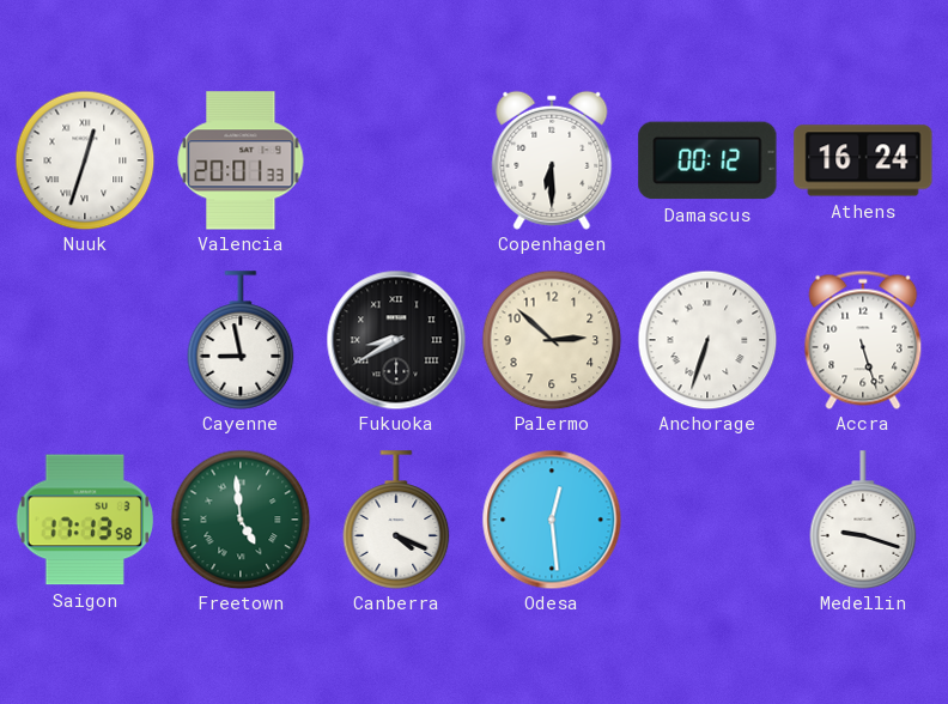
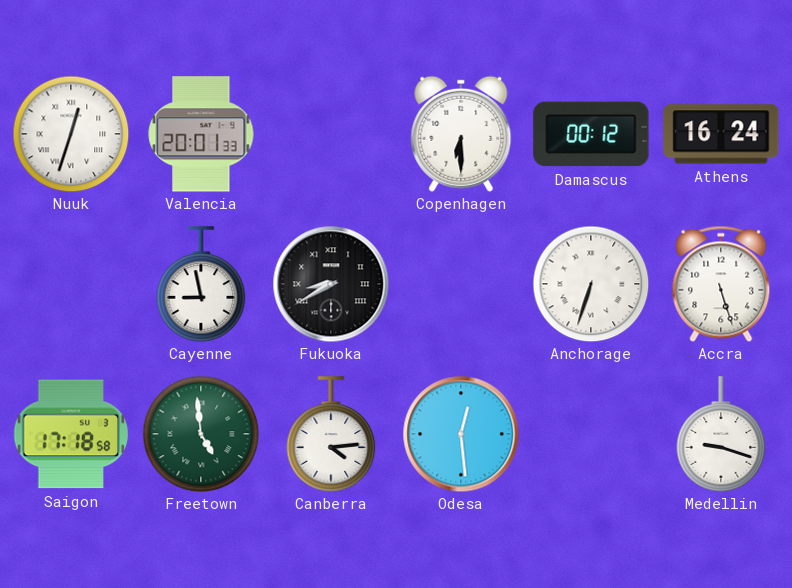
Palermo: 2:52 -> none
Saigon: 17:13 -> 17:18
Canberra: 4:19 -> 4:14
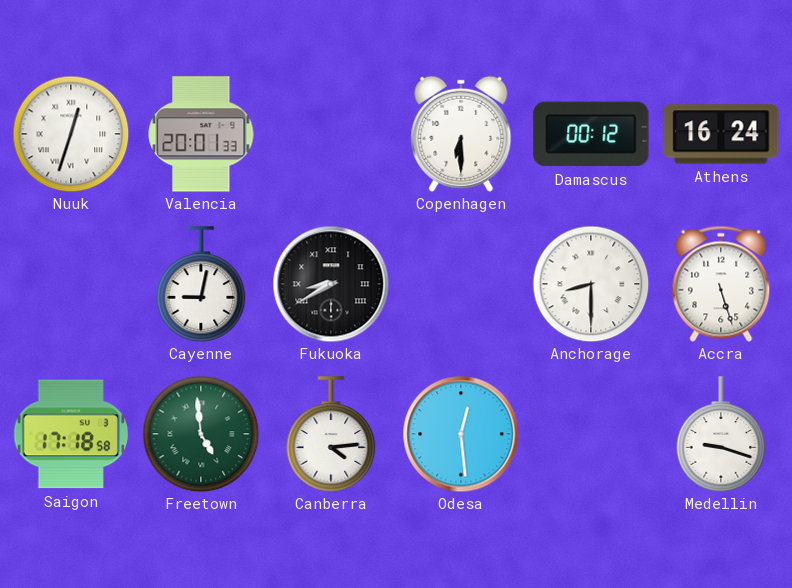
Cayenne: 8:58 -> 9:02
Anchorage: 6:33 -> 8:30
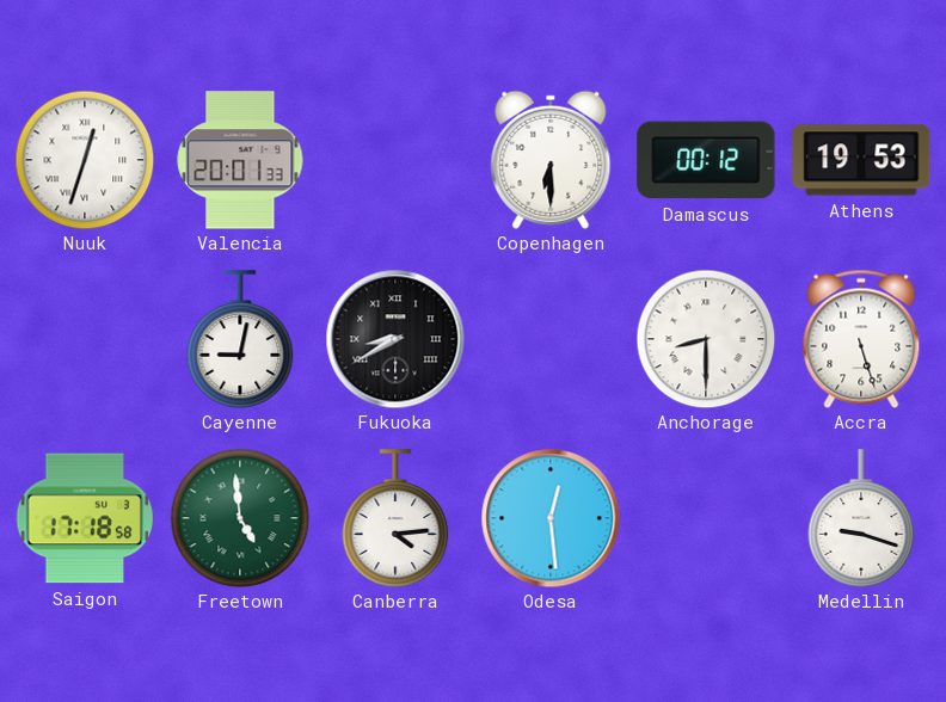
Athens: 16:24 -> 19:53
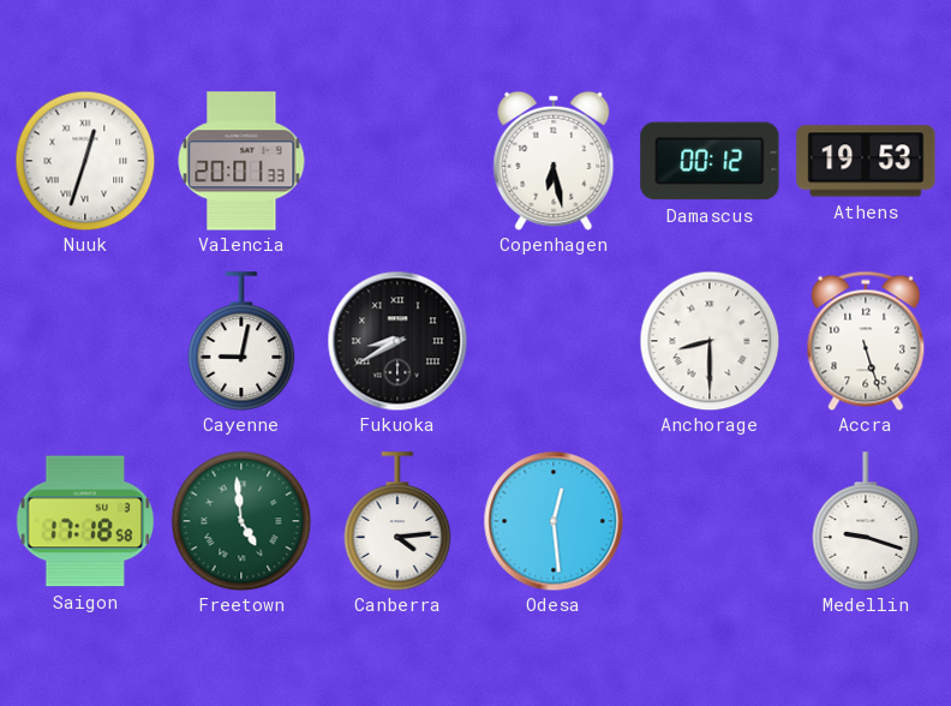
Copenhagen: 6:30 -> 6:28
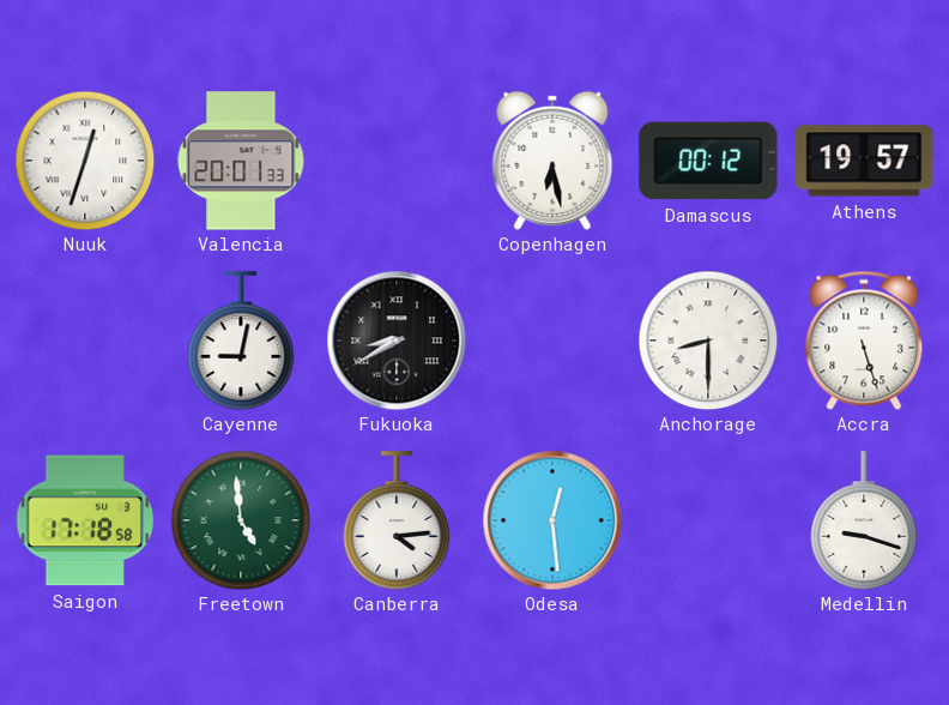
Athens: 19:53 -> 19:57
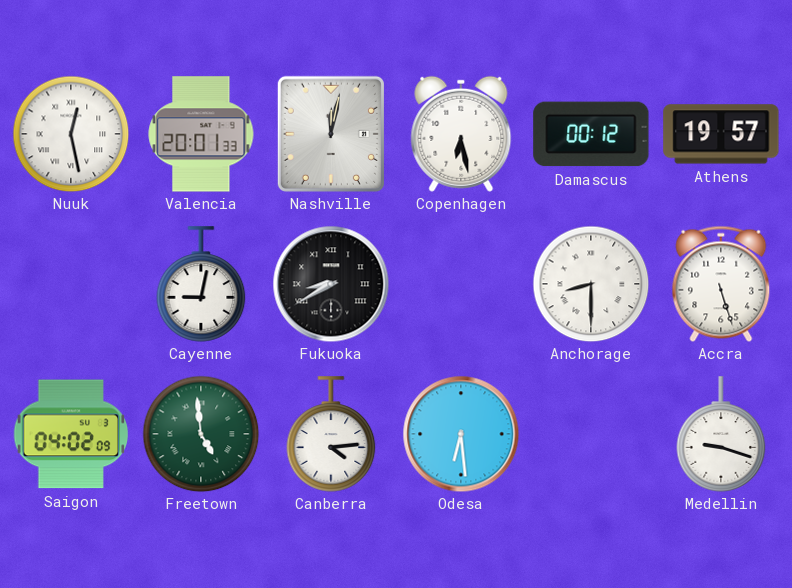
Nuuk: 12:33 -> 12:28
Nashville: none -> 12:02
Saigon: 17:18 -> 04:02
Odesa: 12:29 -> 6:29
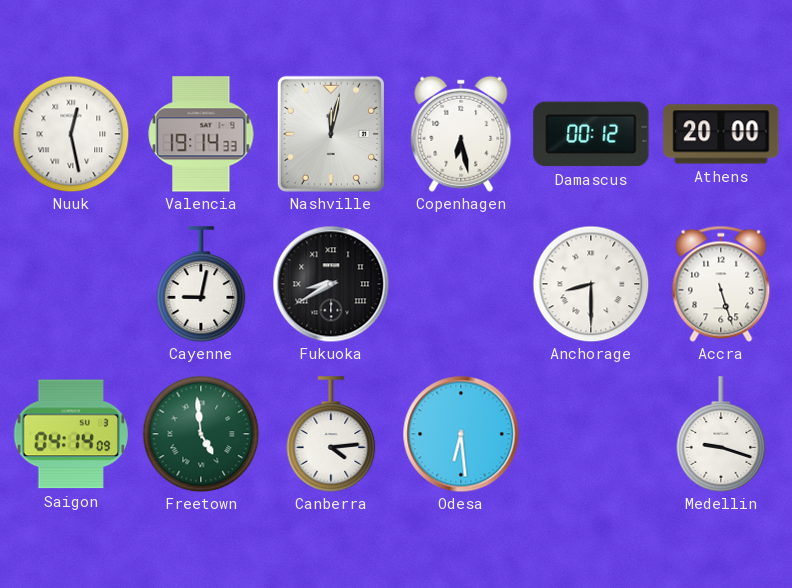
Valencia: 20:01 -> 19:14
Athens: 19:57 -> 20:00
Saigon: 04:02 -> 04:14
